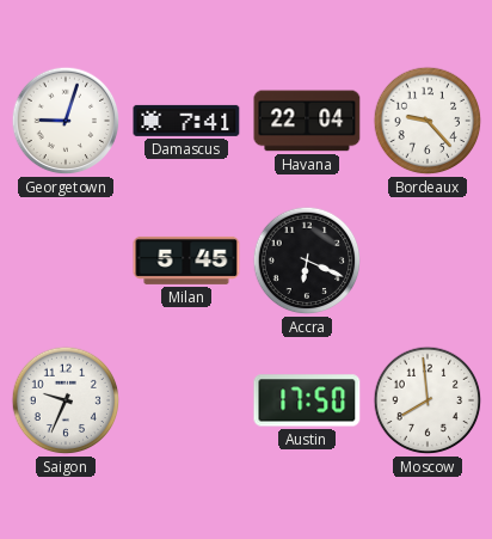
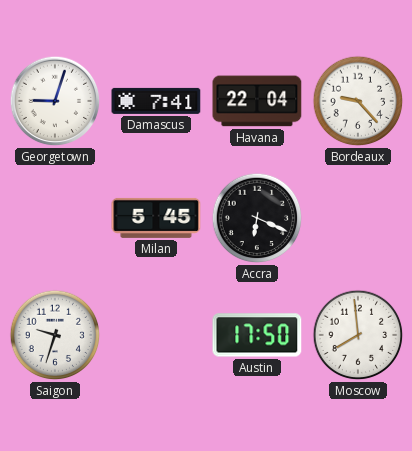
Saigon: 9:34 -> 9:33
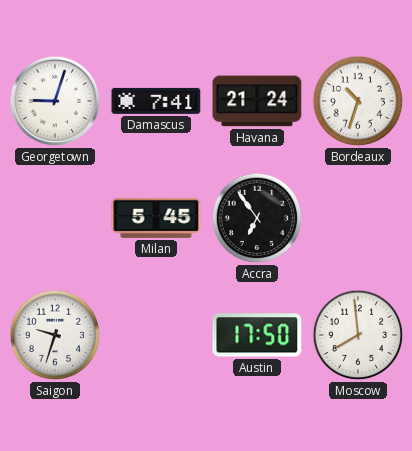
Havana: 22:04 -> 21:24
Bordeaux: 9:23 -> 10:33
Accra: 6:19 -> 6:54
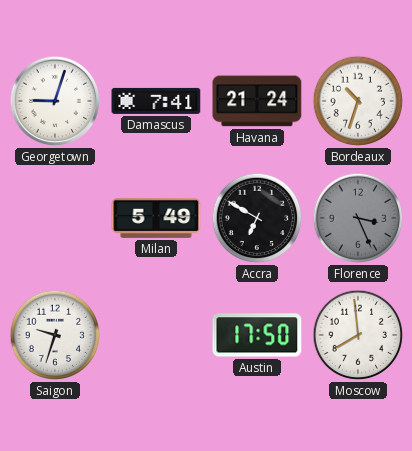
Milan: 5:45 -> 5:49
Accra: 6:54 -> 6:50
Florence: none -> 3:26
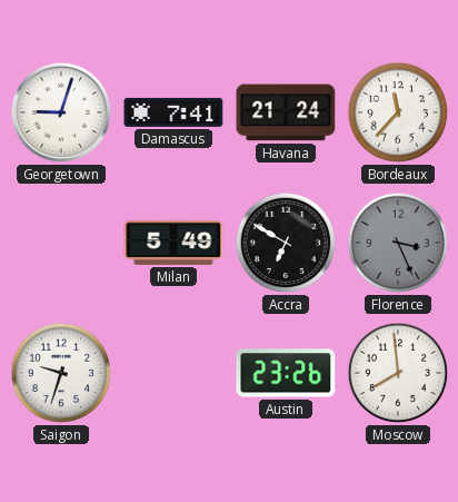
Bordeaux: 10:33 -> 11:37
Austin: 17:50 -> 23:26
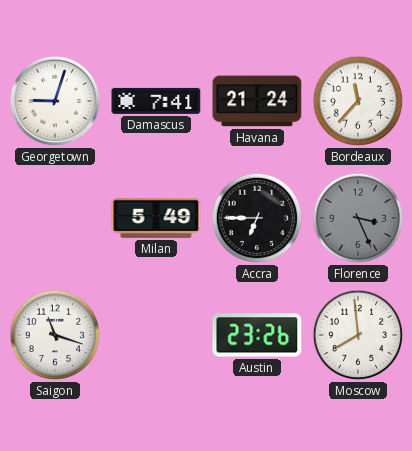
Accra: 6:50 -> 6:45
Saigon: 9:33 -> 11:18
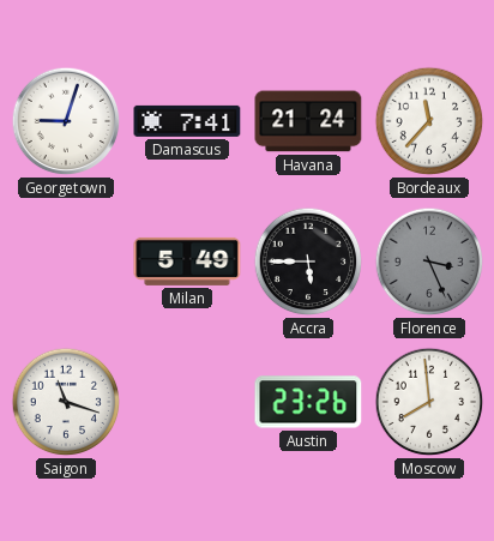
Accra: 6:45 -> 5:45
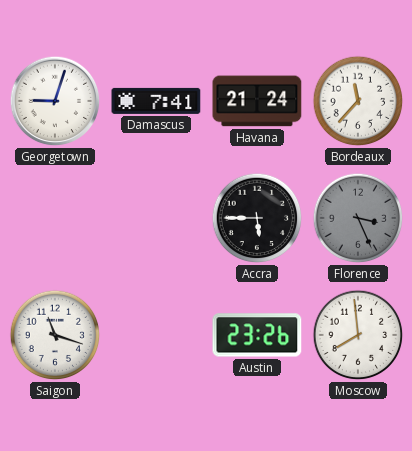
Milan: 5:49 -> none
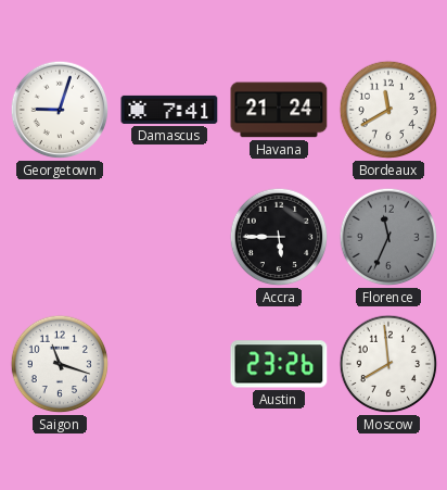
Bordeaux: 11:37 -> 11:40
Florence: 3:26 -> 11:34
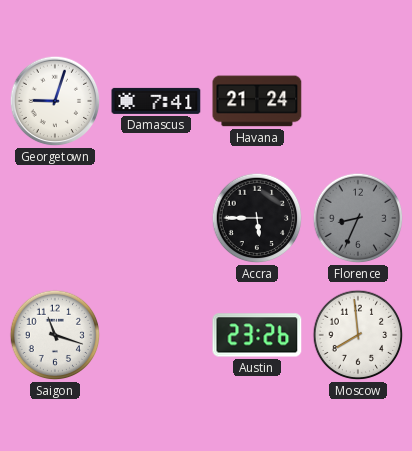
Bordeaux: 11:40 -> none
Florence: 11:34 -> 8:34
